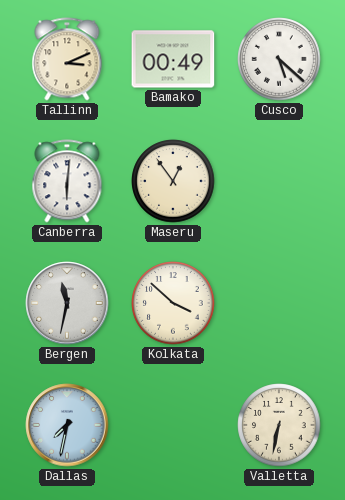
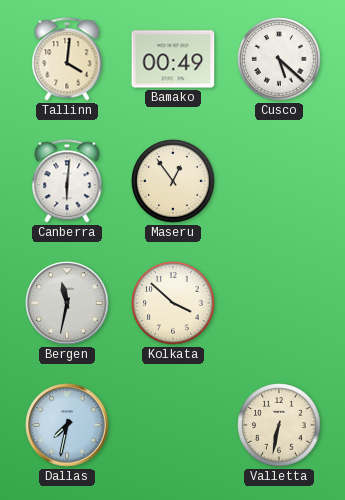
Tallinn: 3:11 -> 4:01
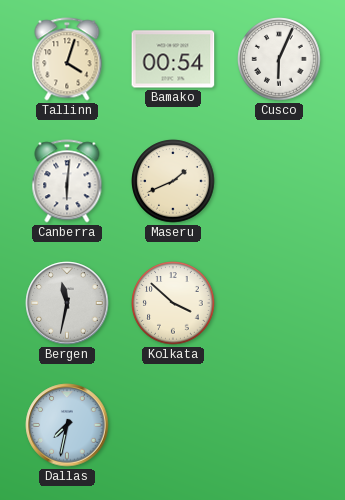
Tallinn: 4:01 -> 4:03
Bamako: 00:49 -> 00:54
Cusco: 5:22 -> 6:04
Maseru: 12:54 -> 1:41
Valletta: 6:32 -> none
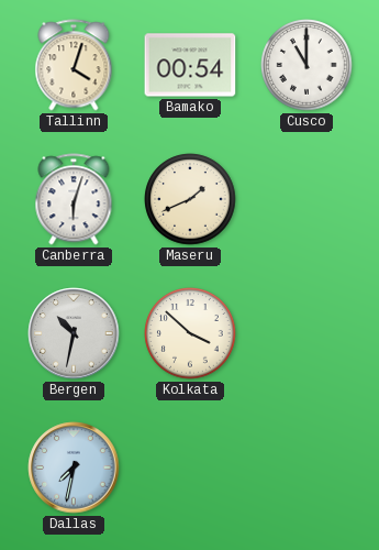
Cusco: 6:04 -> 11:00
Canberra: 6:01 -> 6:03
Bergen: 11:32 -> 10:32
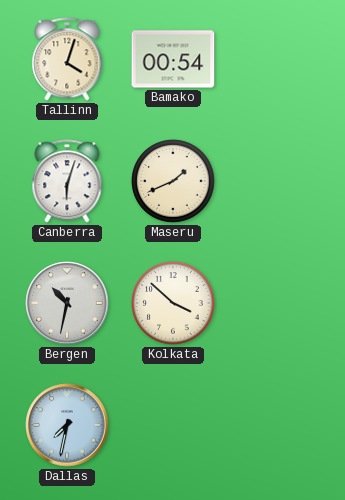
Cusco: 11:00 -> none
